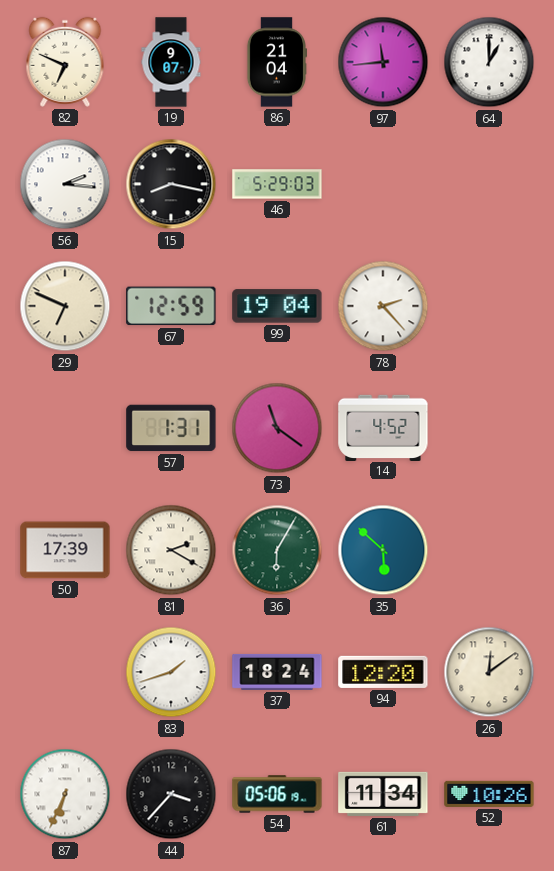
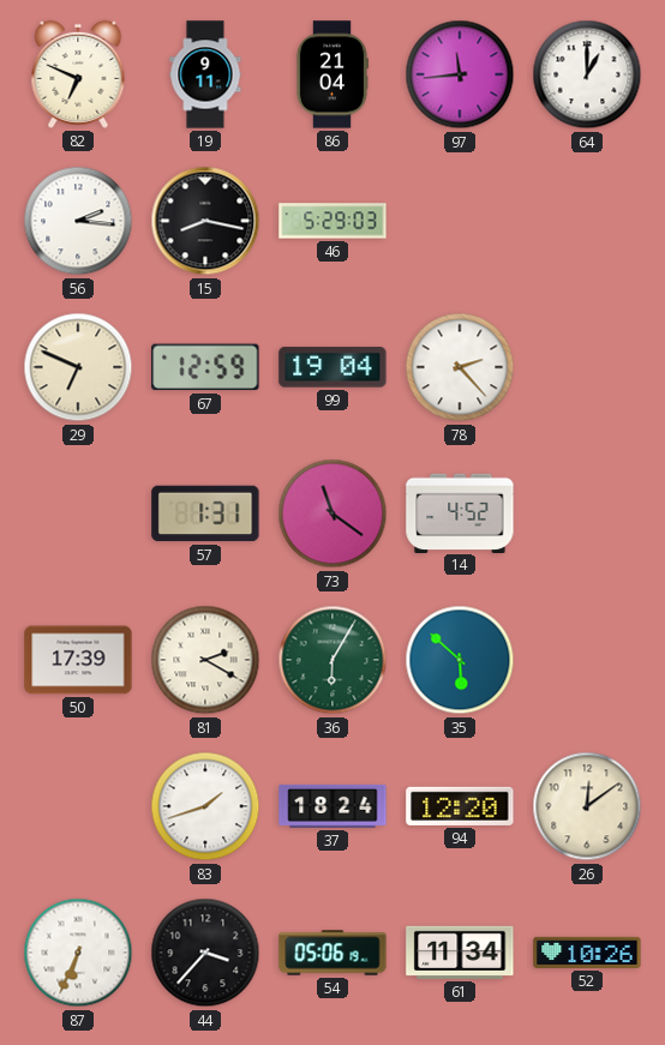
19: 9:07 -> 9:11
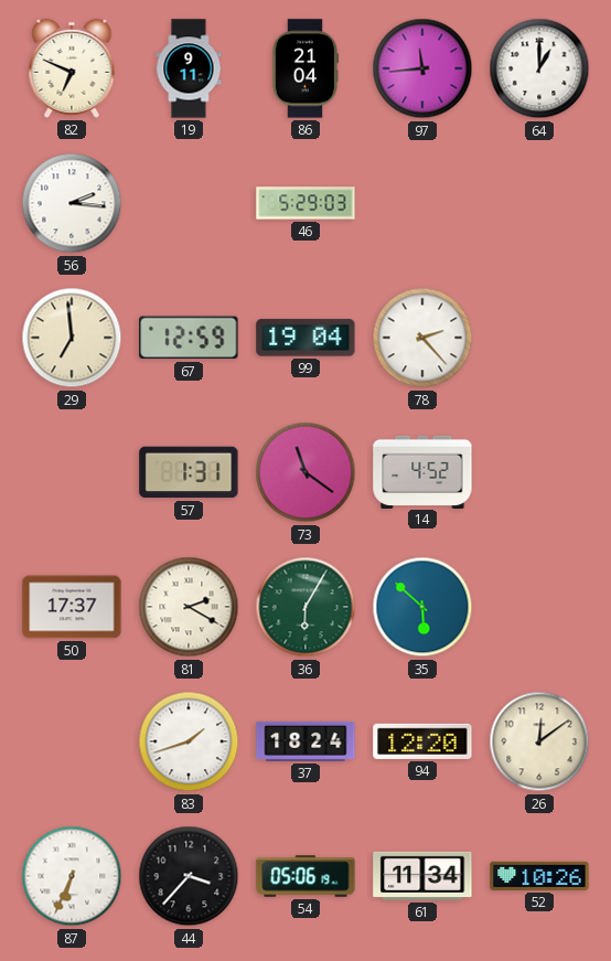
15: 8:17 -> none
29: 6:49 -> 6:59
50: 17:39 -> 17:37
